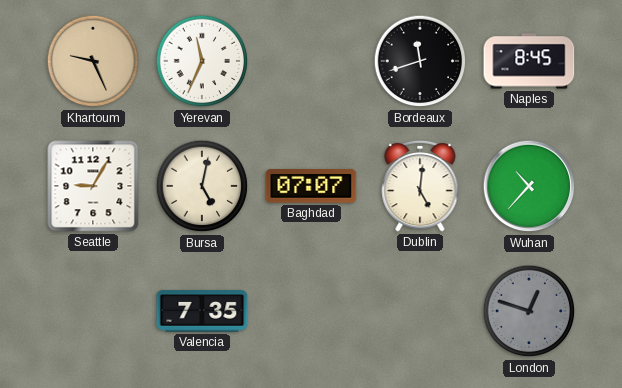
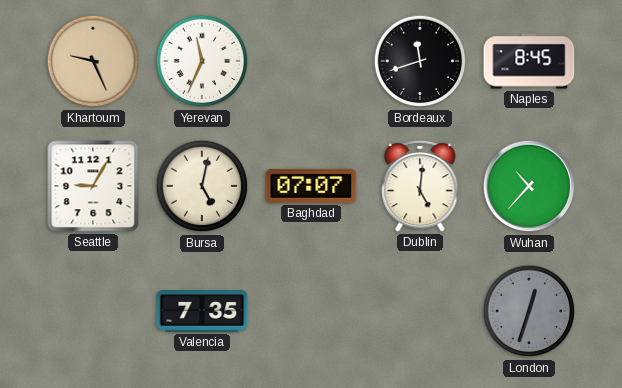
London: 12:48 -> 12:33
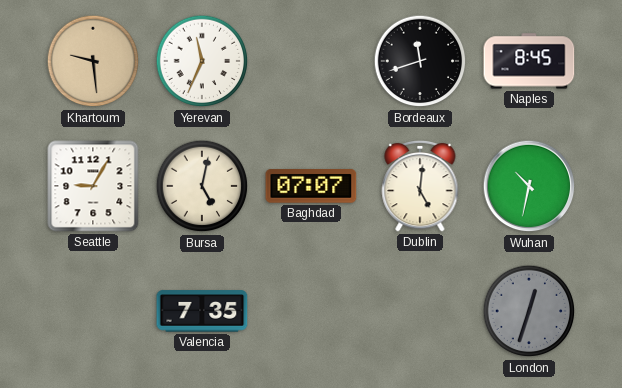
Khartoum: 9:26 -> 9:29
Wuhan: 10:37 -> 10:32
